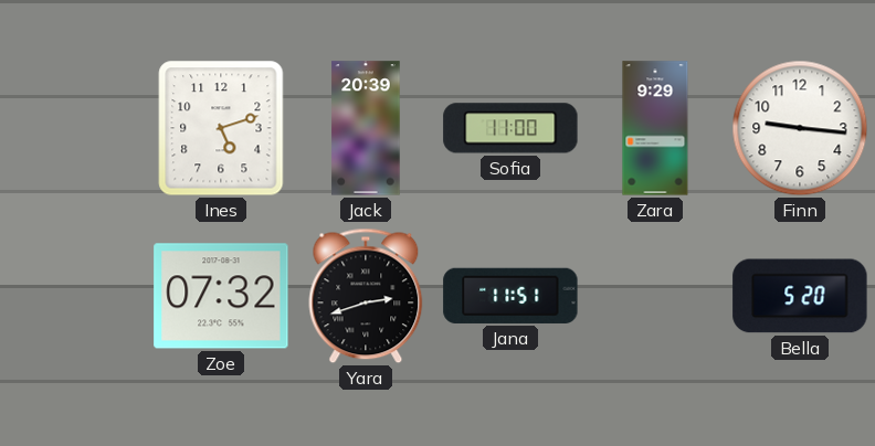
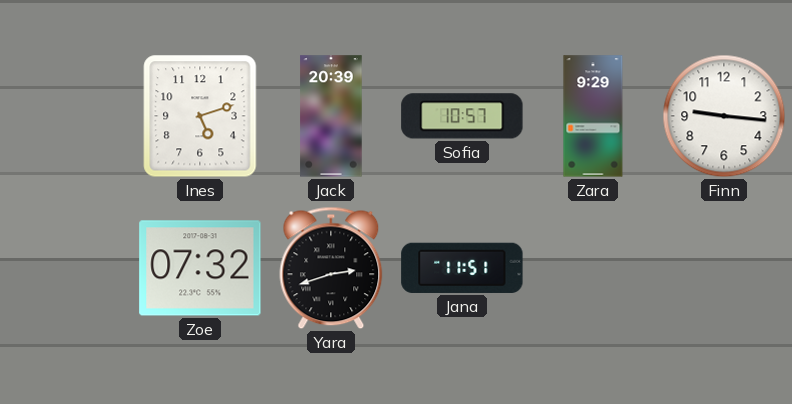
Sofia: 11:00 -> 10:57
Bella: 5:20 -> none
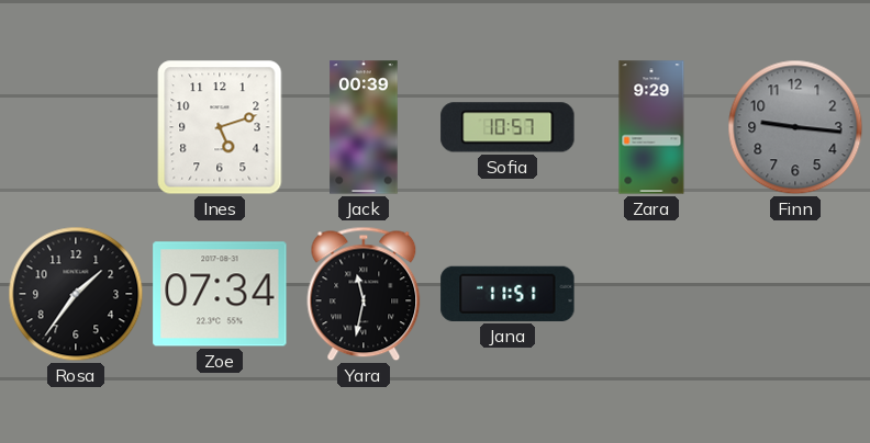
Jack: 20:39 -> 00:39
Finn dial: white -> grey
Rosa: none -> 1:36
Zoe: 07:32 -> 07:34
Yara: 2:42 -> 11:32
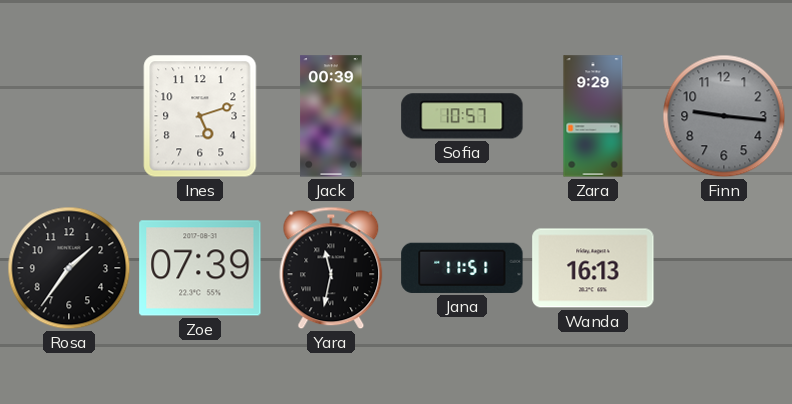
Zoe: 07:34 -> 07:39
Wanda: none -> 16:13
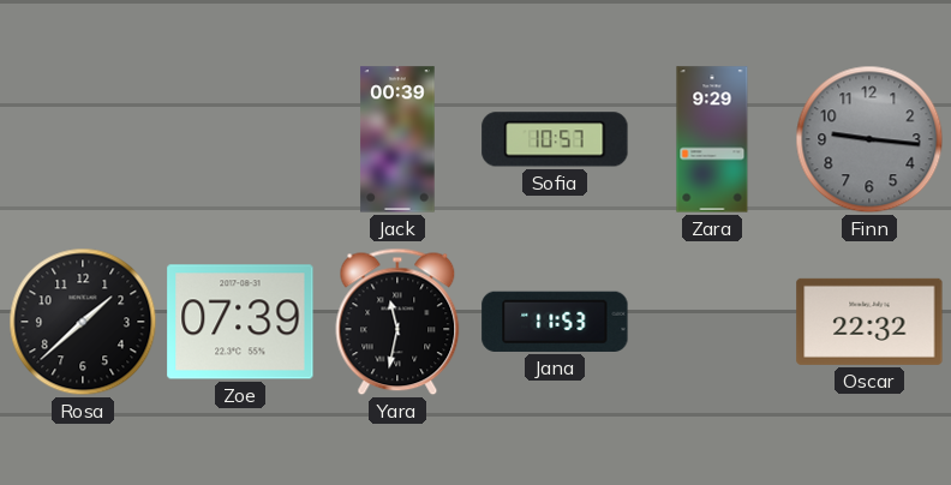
Ines: 5:12 -> none
Rosa: 1:36 -> 1:38
Jana: 11:51 -> 11:53
Wanda: 16:13 -> none
Oscar: none -> 22:32
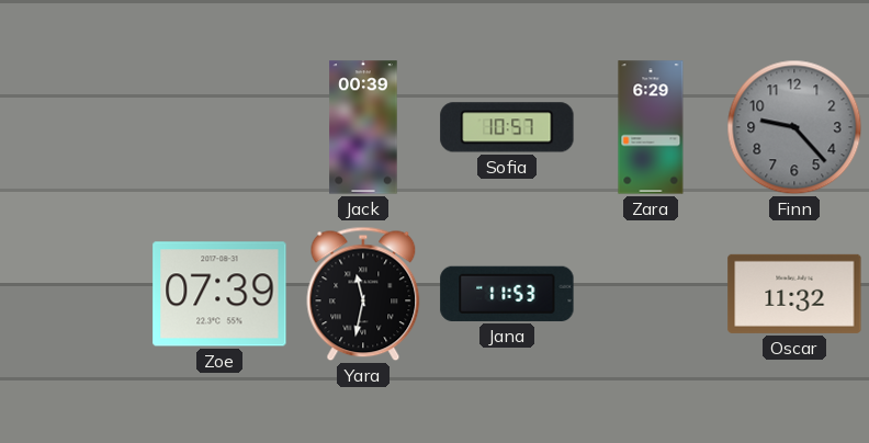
Zara: 9:29 -> 6:29
Finn: 9:16 -> 9:23
Rosa: 1:38 -> none
Oscar: 22:32 -> 11:32
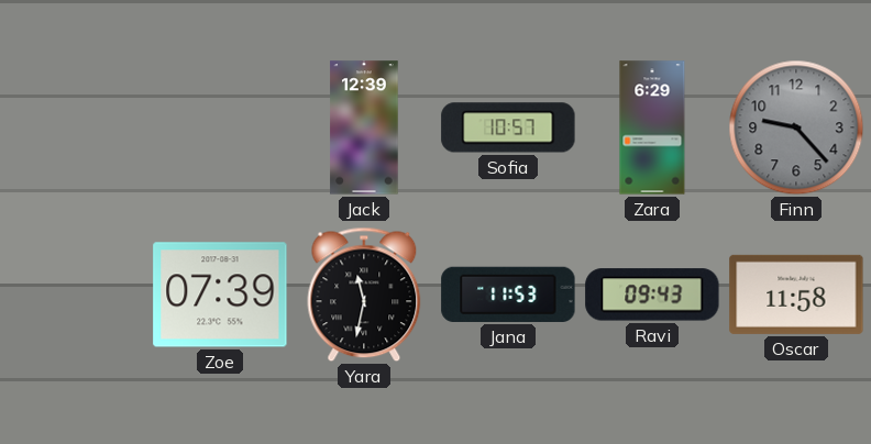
Jack: 00:39 -> 12:39
Ravi: none -> 09:43
Oscar: 11:32 -> 11:58
